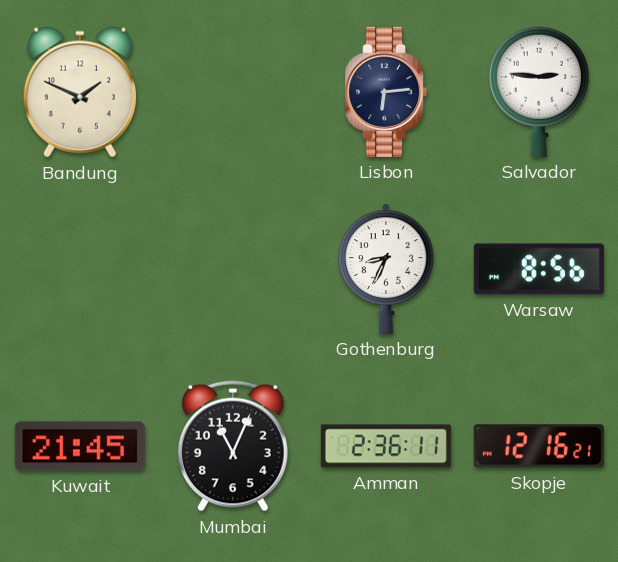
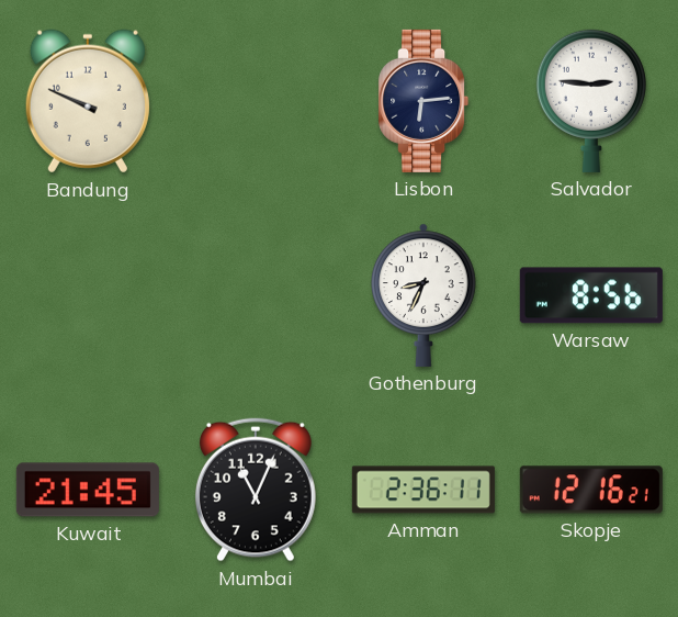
Bandung: 1:49 -> 9:49
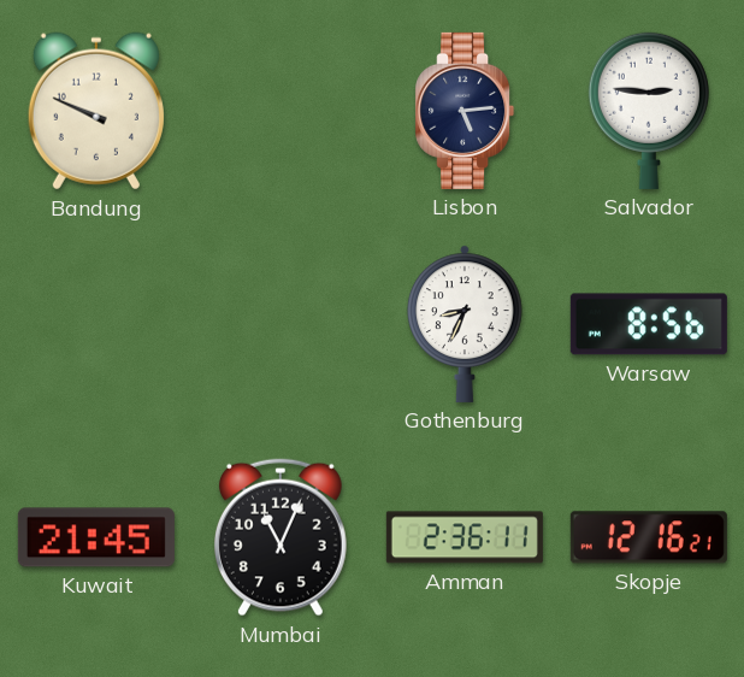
Lisbon: 6:14 -> 5:14
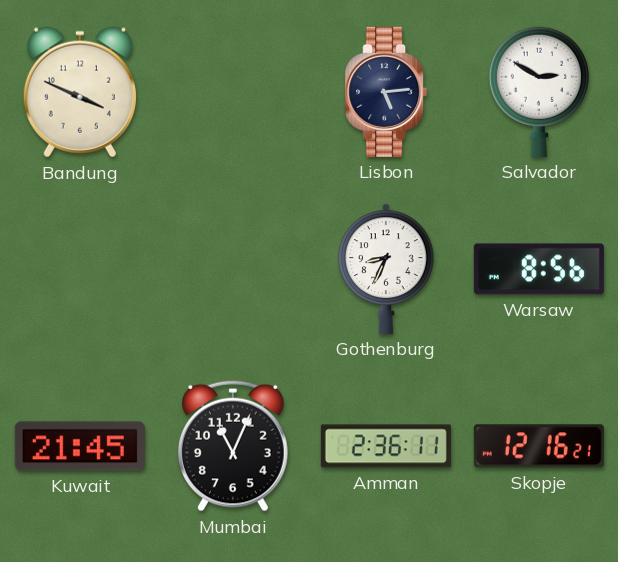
Bandung: 9:49 -> 3:49
Salvador: 2:46 -> 2:50
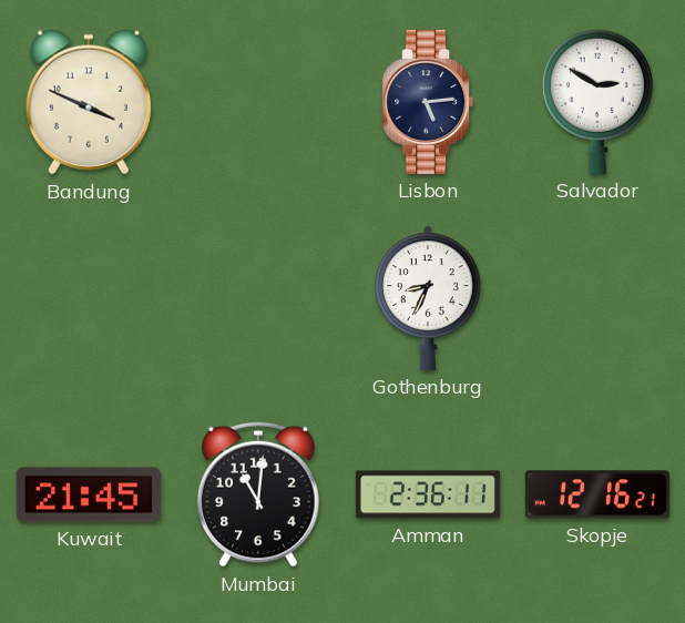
Warsaw: 8:56 -> none
Mumbai: 11:04 -> 11:01
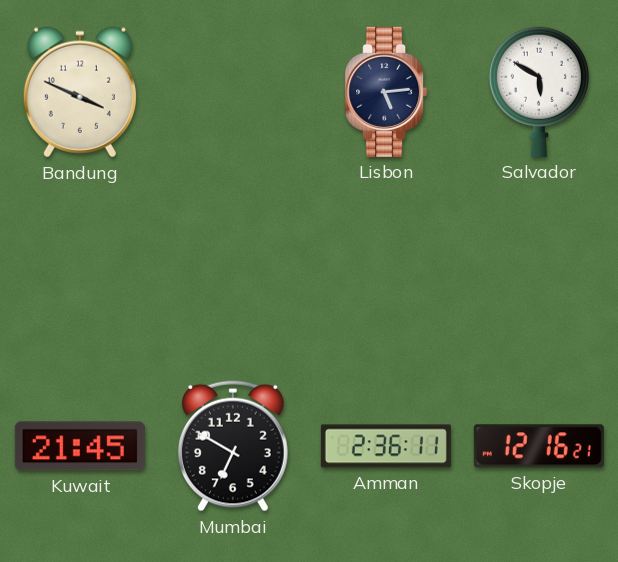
Salvador: 2:50 -> 5:50
Gothenburg: 8:34 -> none
Mumbai: 11:01 -> 6:50
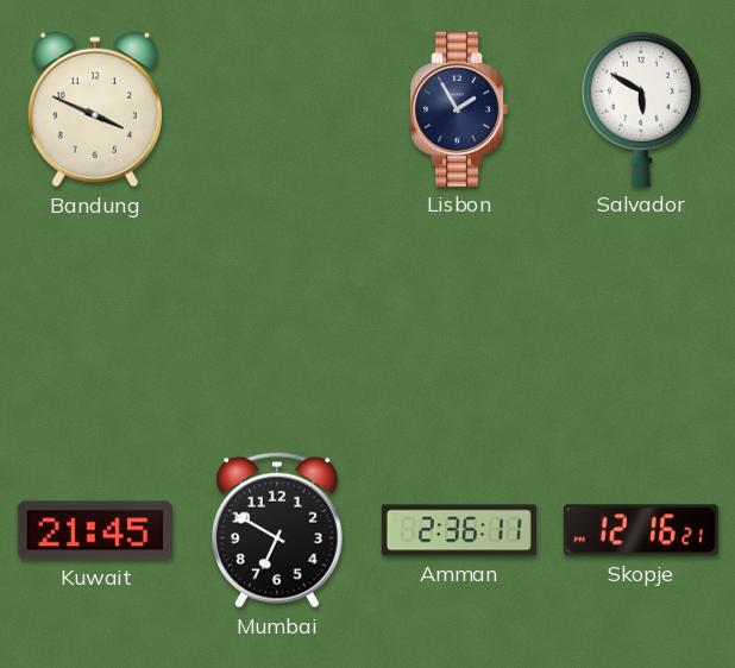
Lisbon: 5:14 -> 1:55
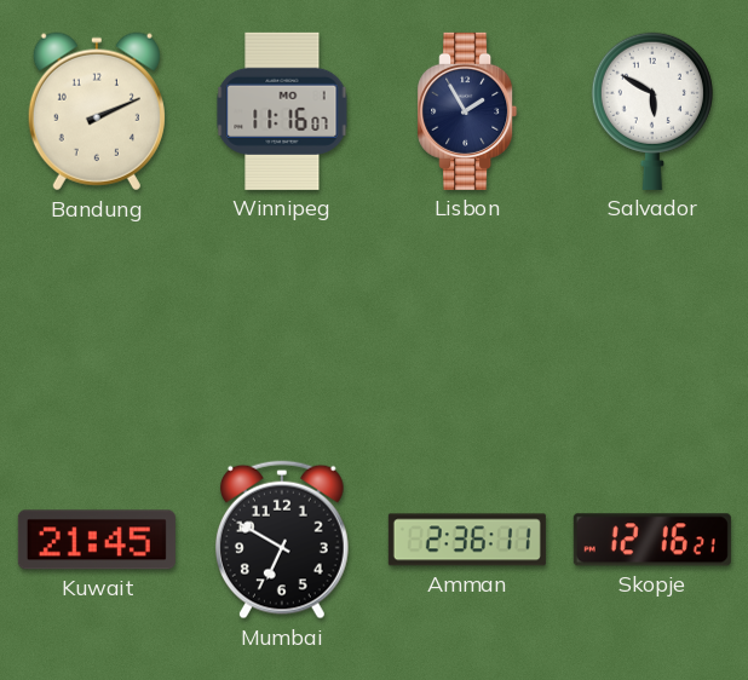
Bandung: 3:49 -> 2:11
Winnipeg: none -> 11:16
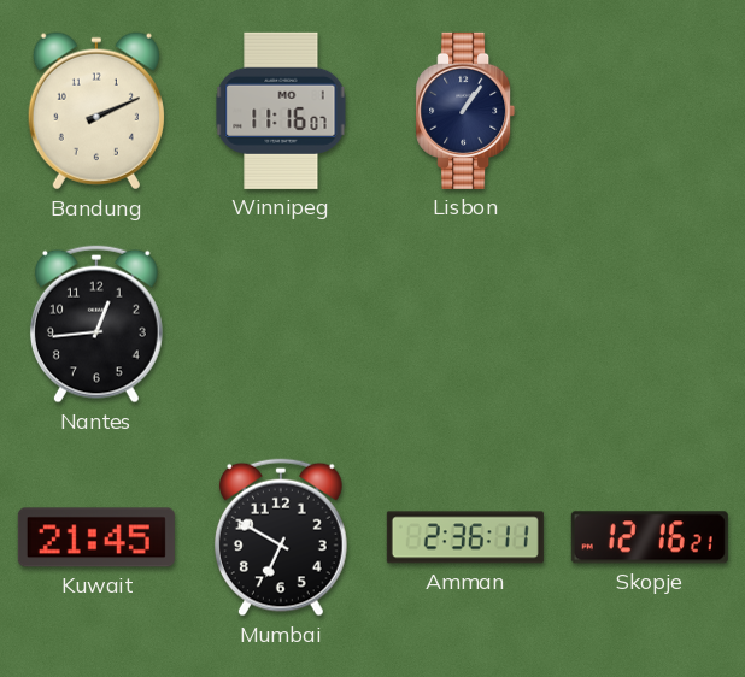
Lisbon: 1:55 -> 1:06
Salvador: 5:50 -> none
Nantes: none -> 12:44
